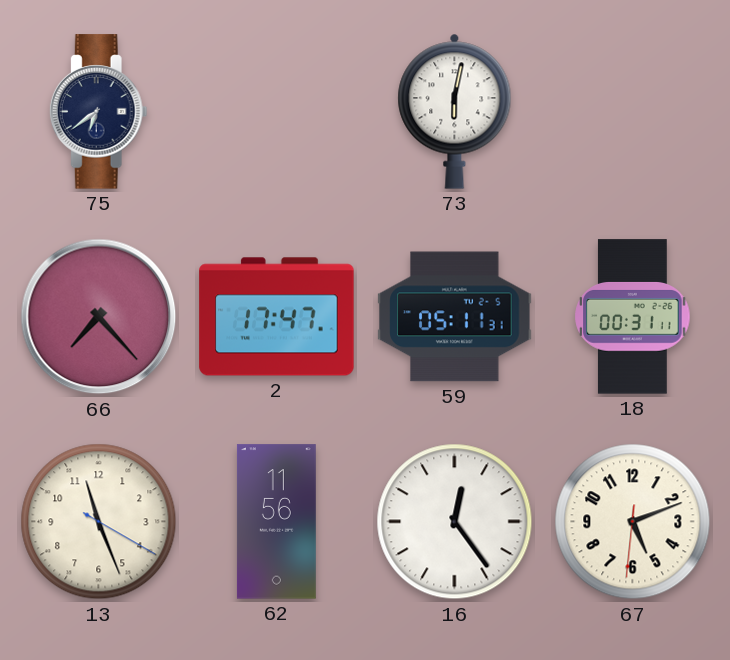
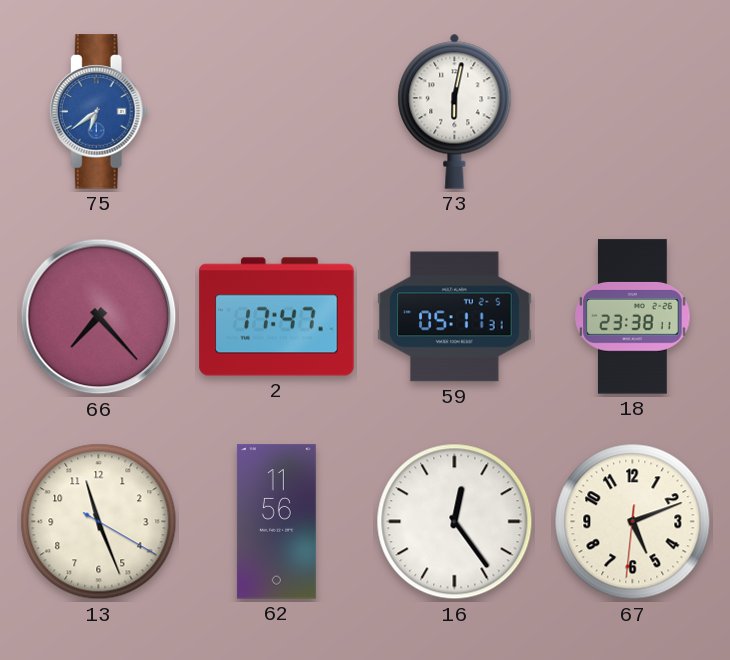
75 dial: navy -> blue
18: 00:31 -> 23:38
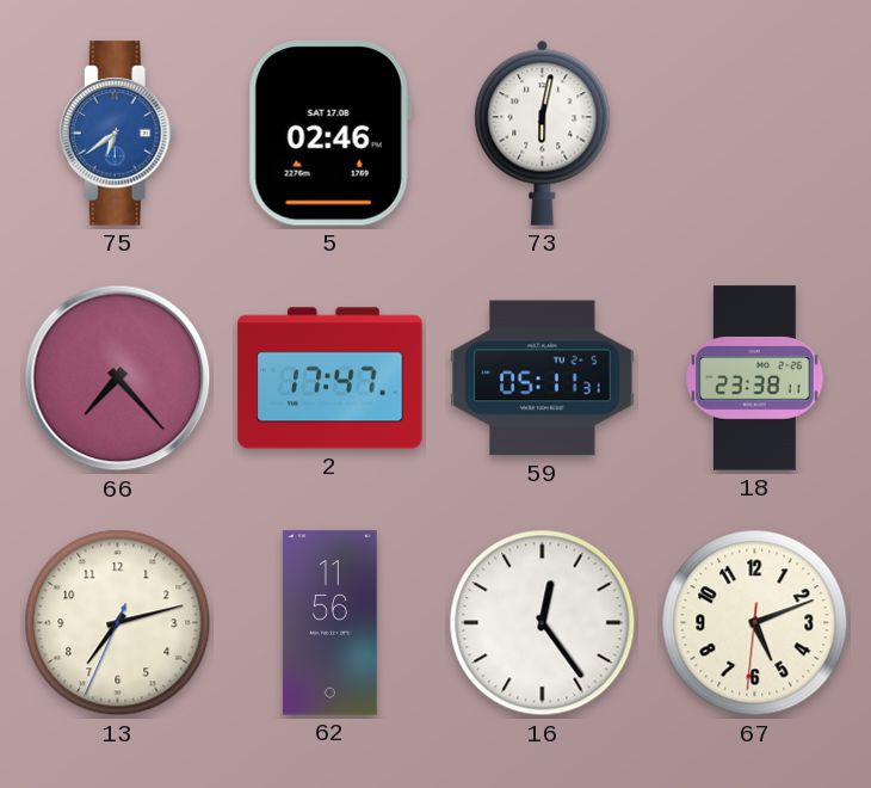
5: none -> 02:46
13: 11:26 -> 7:12
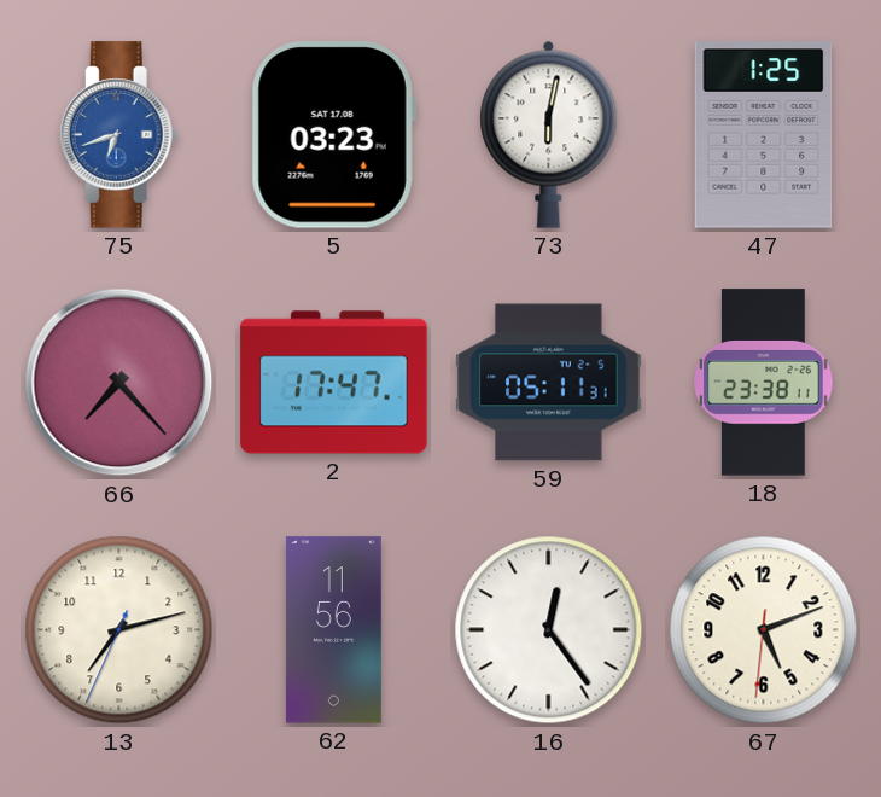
75: 6:39 -> 6:42
5: 02:46 -> 03:23
47: none -> 1:25
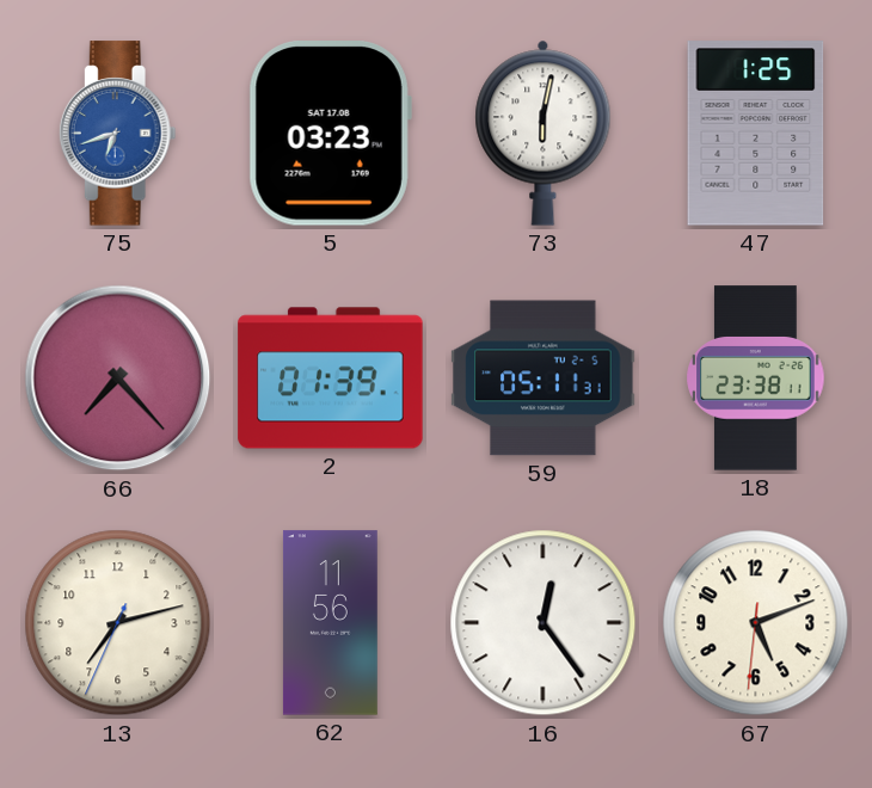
2: 17:47 -> 01:39
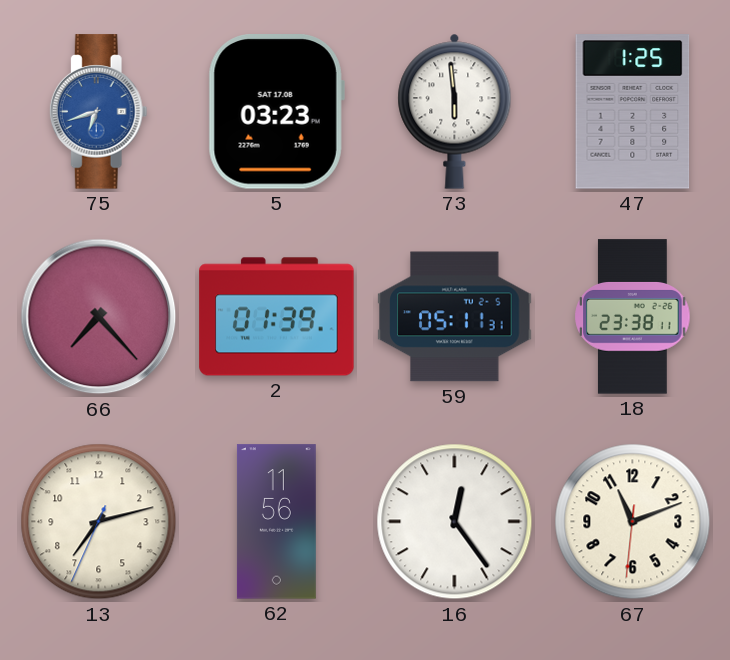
73: 6:02 -> 5:59
67: 5:11 -> 11:11
